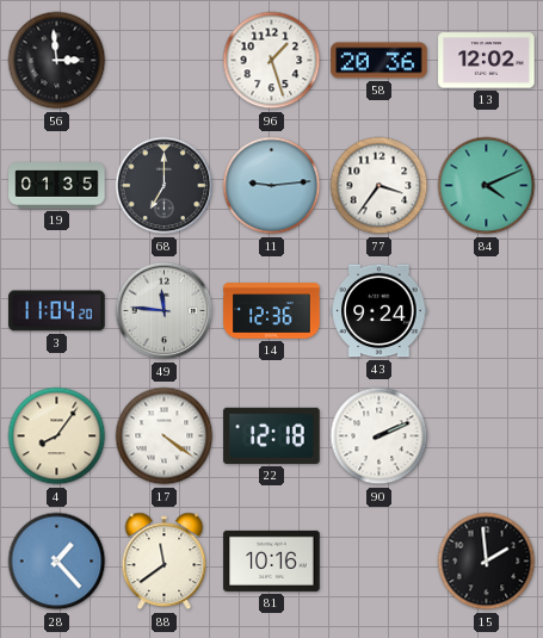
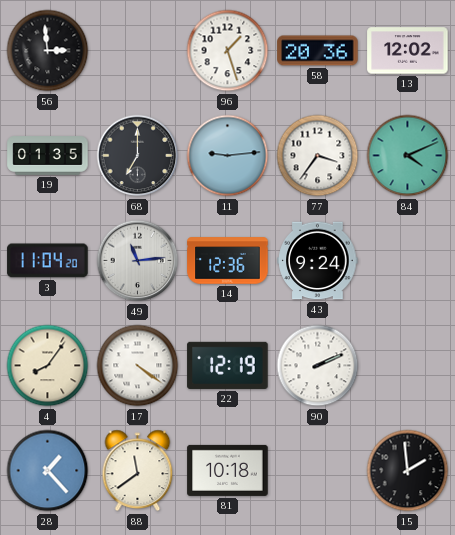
49: 11:46 -> 11:14
22: 12:18 -> 12:19
81: 10:16 -> 10:18
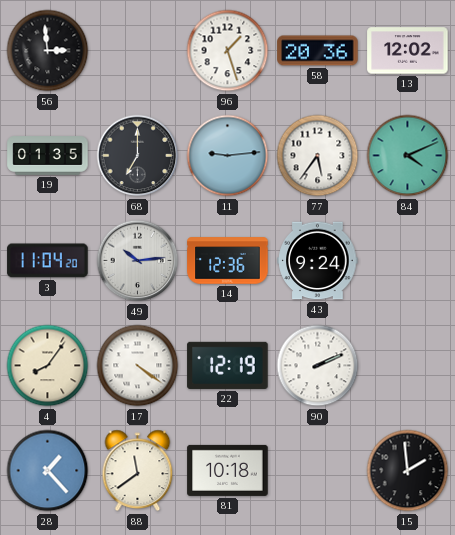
77: 3:36 -> 5:36
49: 11:14 -> 10:14
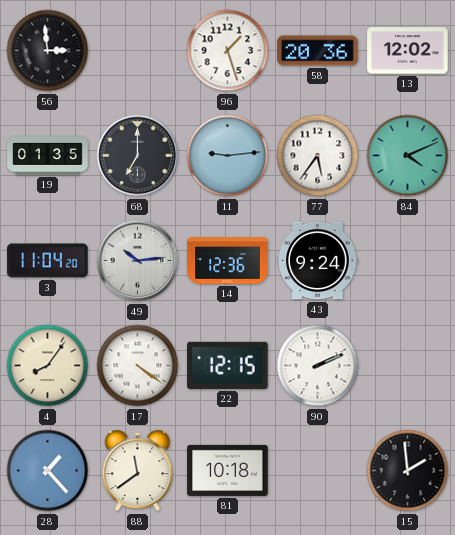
22: 12:19 -> 12:15
